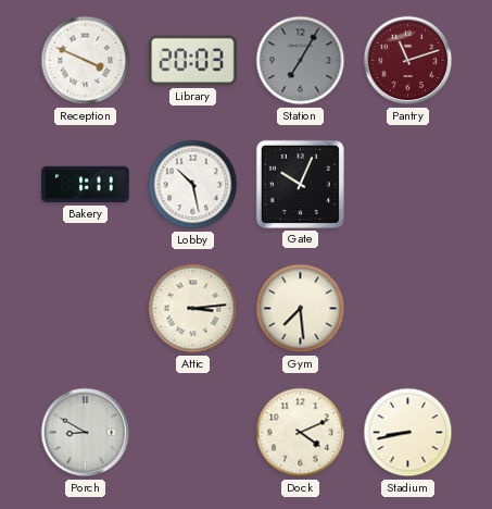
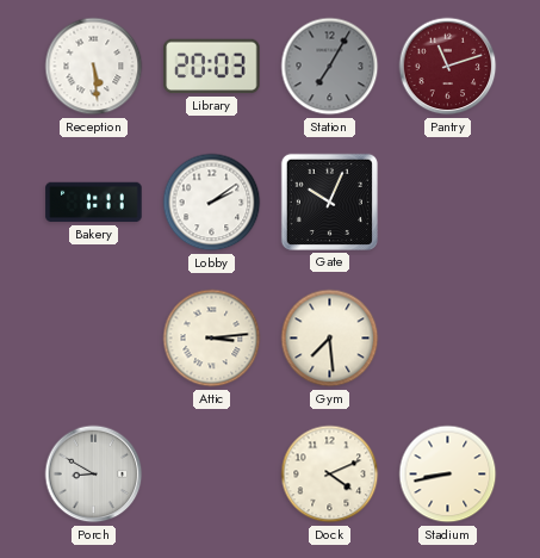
Reception: 3:49 -> 5:29
Lobby: 10:28 -> 2:09
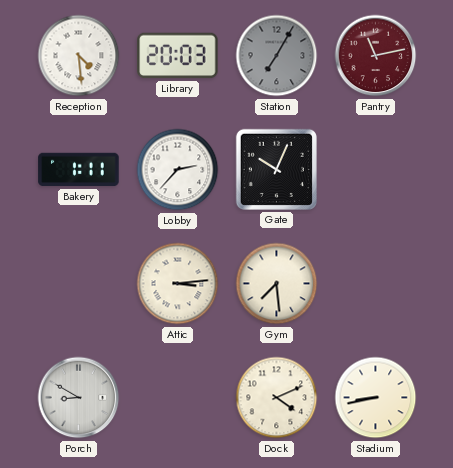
Reception: 5:29 -> 4:29
Pantry: 11:12 -> 11:13
Lobby: 2:09 -> 2:37
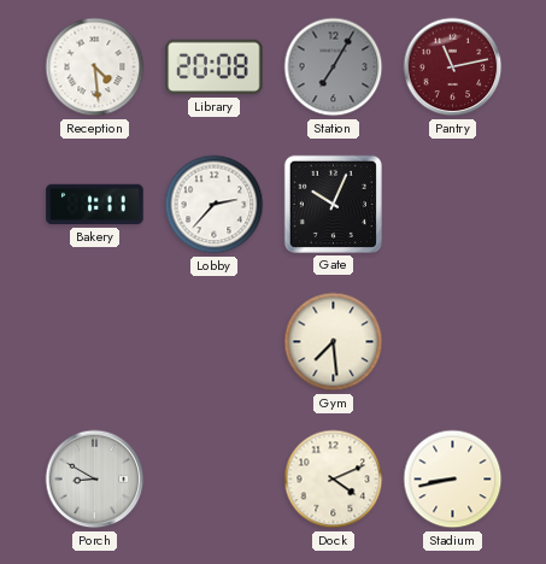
Library: 20:03 -> 20:08
Attic: 3:14 -> none
